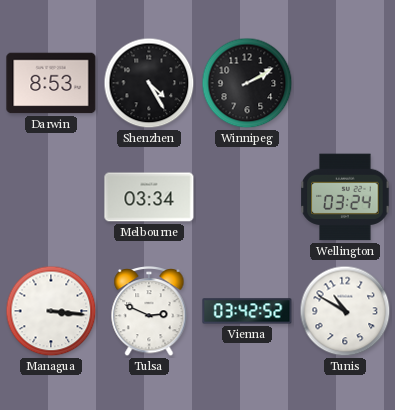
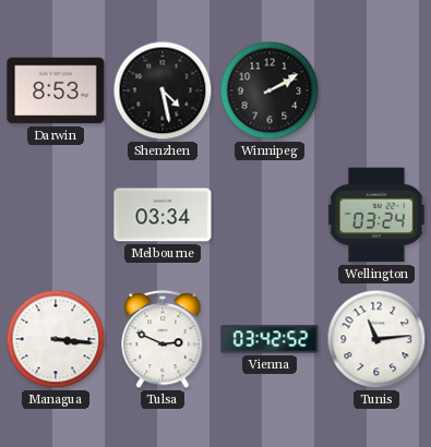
Shenzhen: 4:25 -> 4:28
Tunis: 10:50 -> 11:14
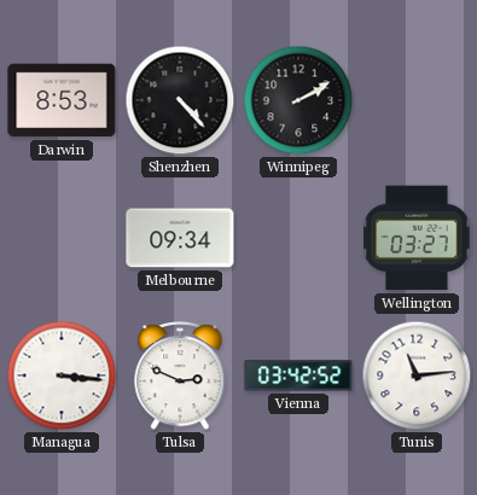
Shenzhen: 4:28 -> 4:23
Melbourne: 03:34 -> 09:34
Wellington: 03:24 -> 03:27
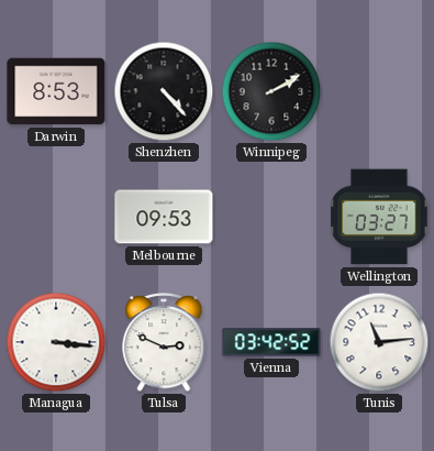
Melbourne: 09:34 -> 09:53
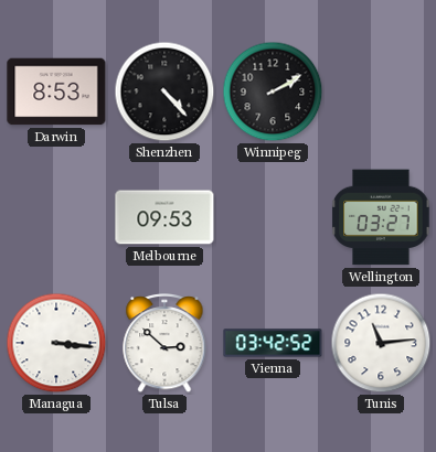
Tulsa: 2:49 -> 2:52
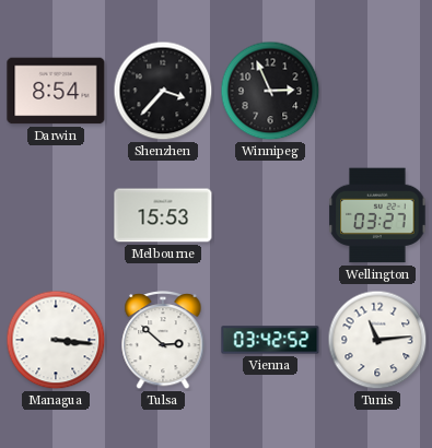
Darwin: 8:53 -> 8:54
Shenzhen: 4:23 -> 3:37
Winnipeg: 2:10 -> 2:56
Melbourne: 09:53 -> 15:53
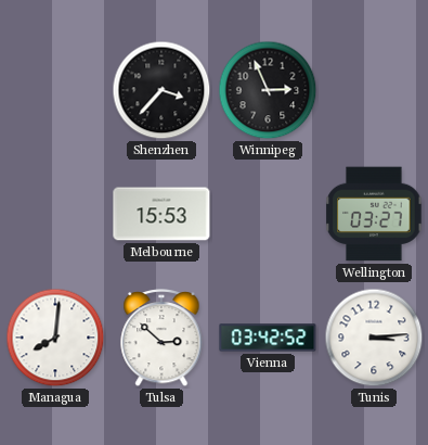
Darwin: 8:54 -> none
Managua: 3:16 -> 8:01
Tunis: 11:14 -> 3:14
